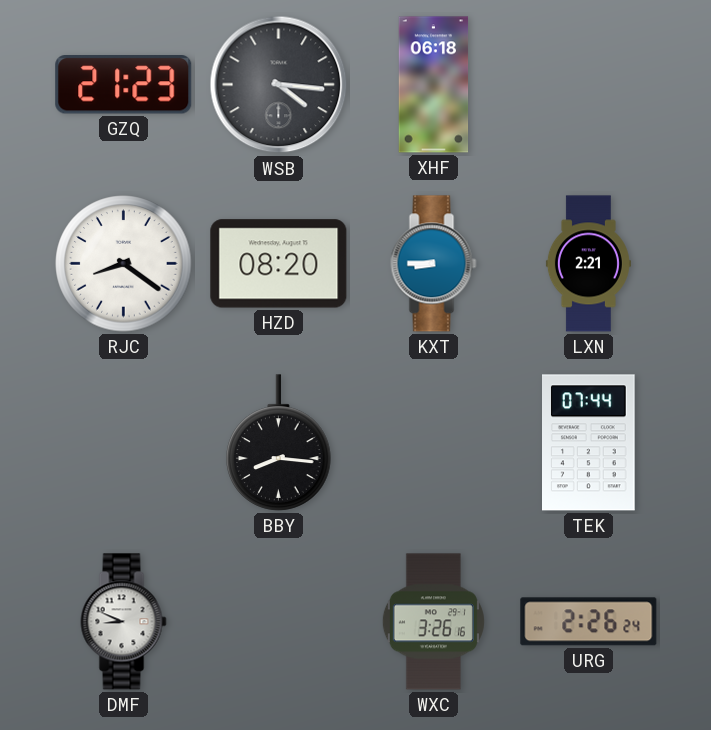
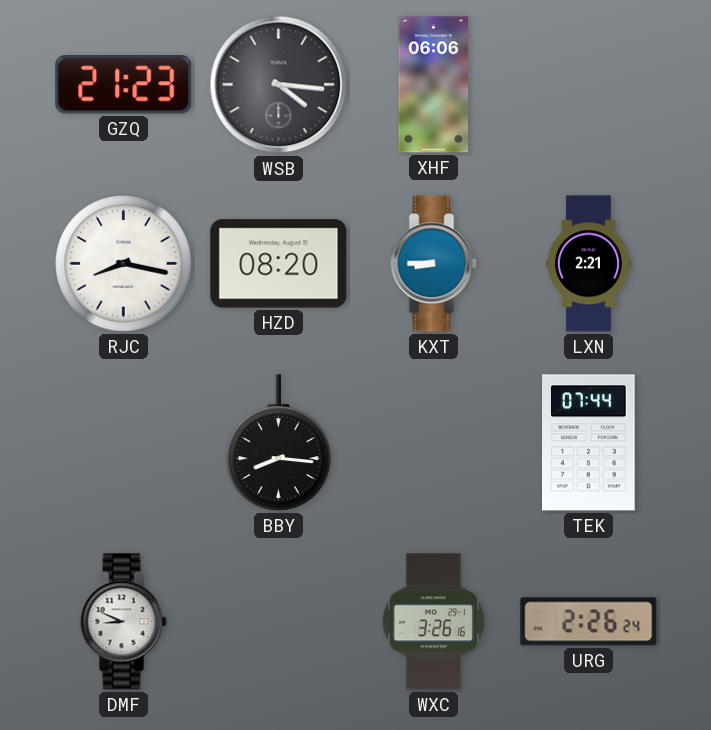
XHF: 06:18 -> 06:06
RJC: 8:21 -> 8:17
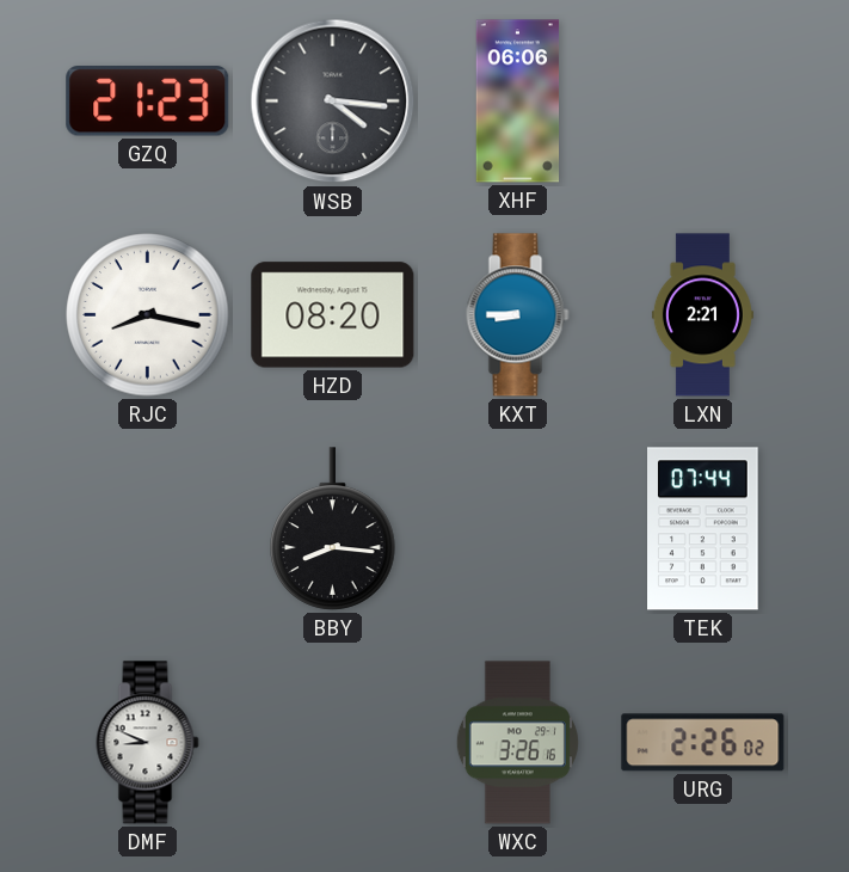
URG: 2:26:24 -> 2:26:02
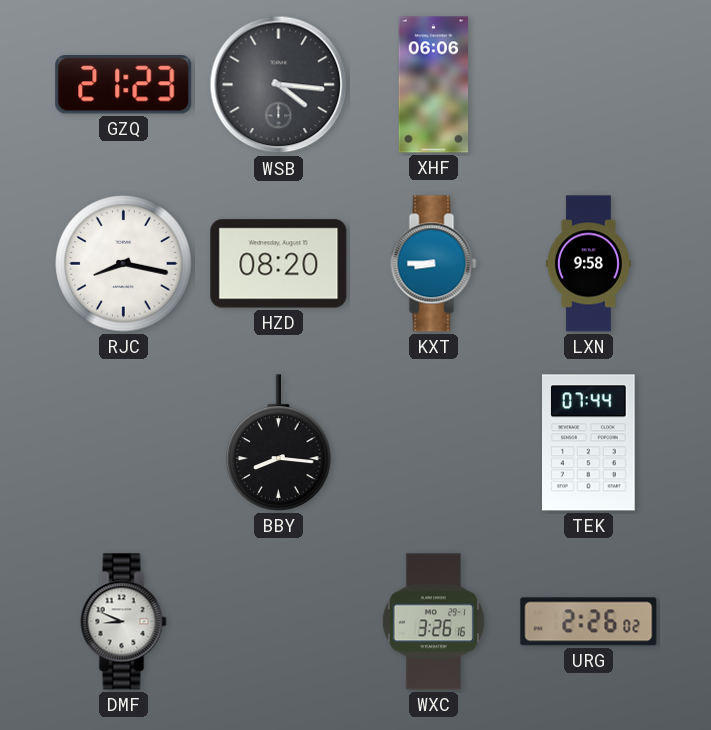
LXN: 2:21 -> 9:58
